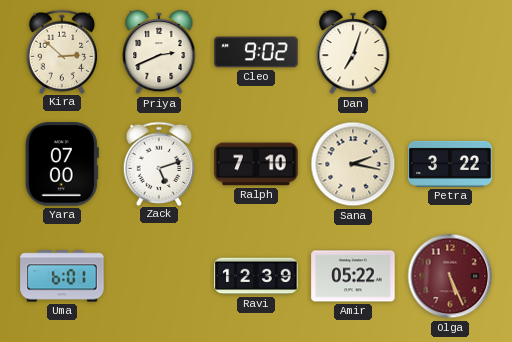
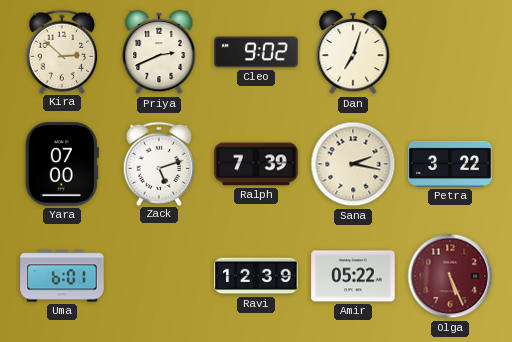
Ralph: 7:10 -> 7:39
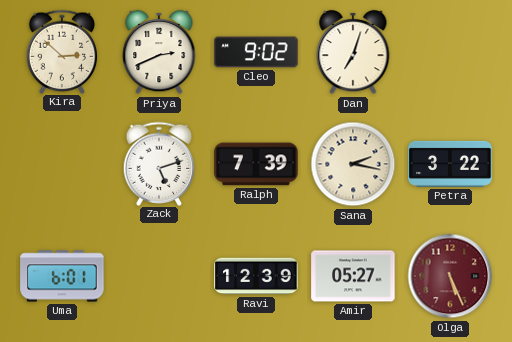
Yara: 07:00 -> none
Amir: 05:22 -> 05:27
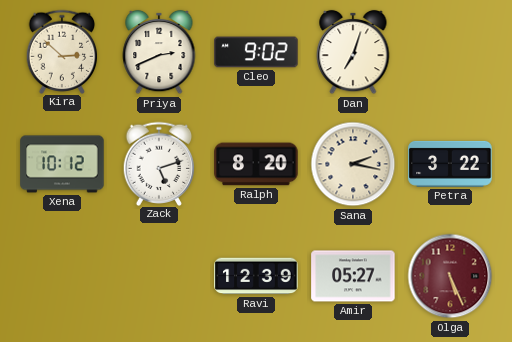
Xena: none -> 10:12
Ralph: 7:39 -> 8:20
Uma: 6:01 -> none
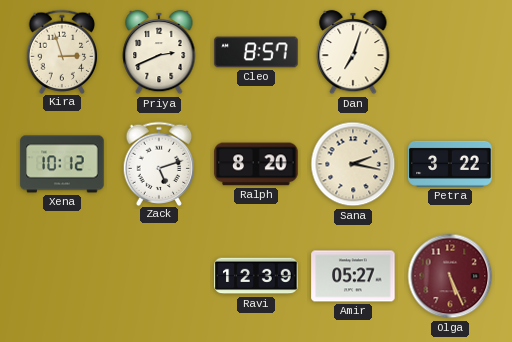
Kira: 2:52 -> 2:57
Cleo: 9:02 -> 8:57
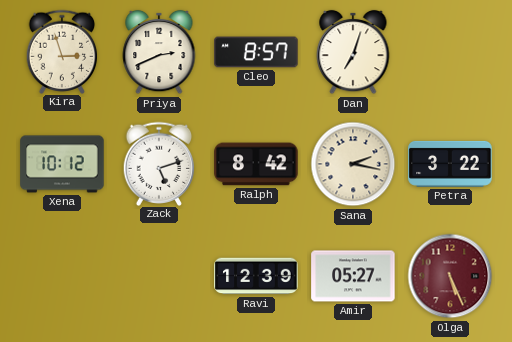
Ralph: 8:20 -> 8:42
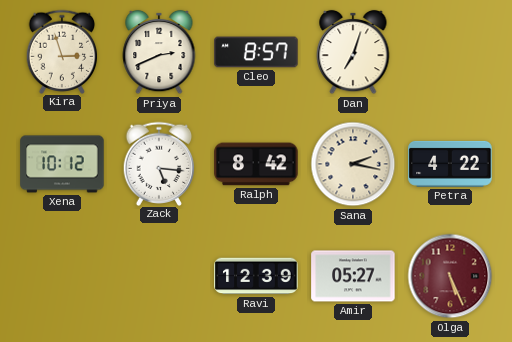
Zack: 5:12 -> 5:16
Petra: 3:22 -> 4:22
